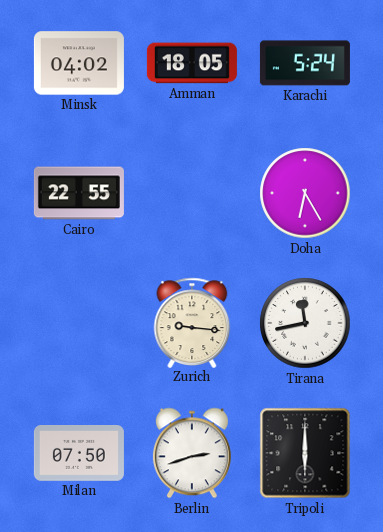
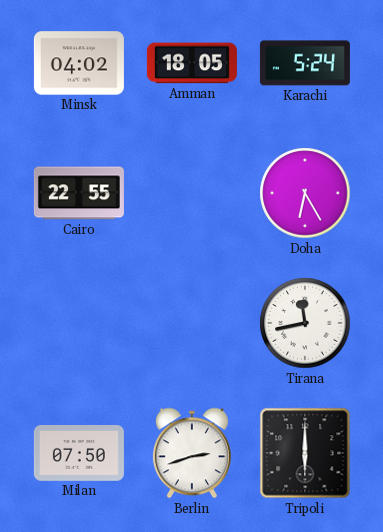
Zurich: 9:16 -> none
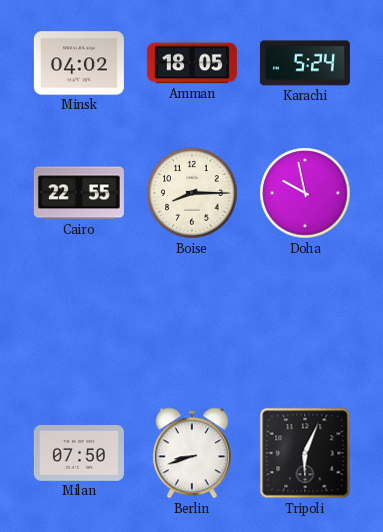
Boise: none -> 8:15
Doha: 6:25 -> 9:58
Tirana: 11:43 -> none
Berlin: 2:42 -> 8:42
Tripoli: 6:00 -> 6:04
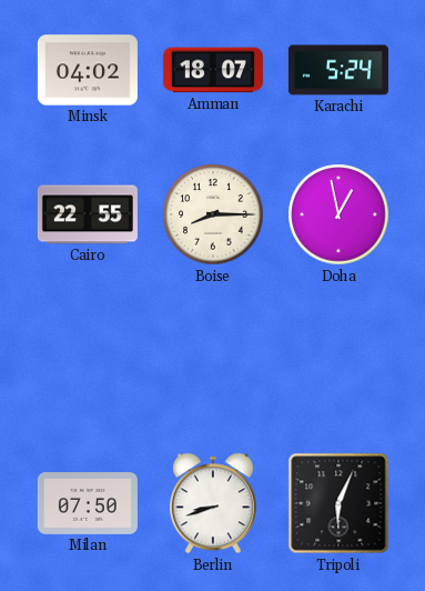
Amman: 18:05 -> 18:07
Doha: 9:58 -> 12:58
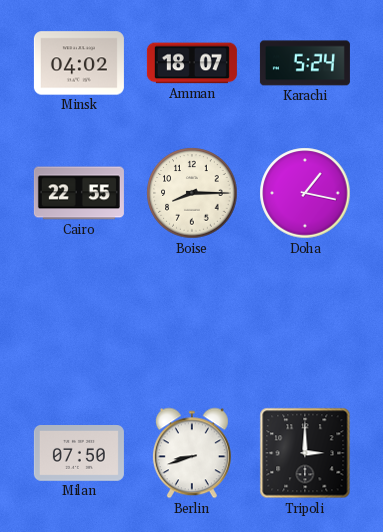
Doha: 12:58 -> 1:17
Tripoli: 6:04 -> 3:00
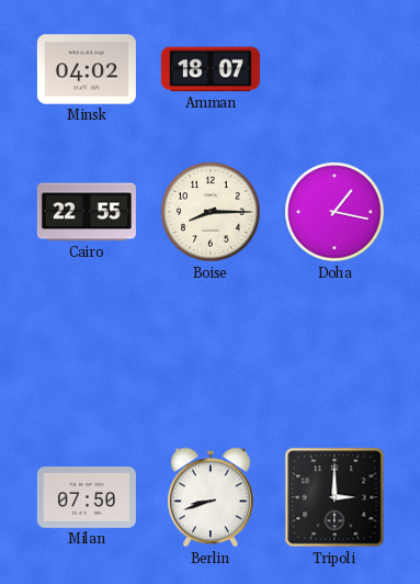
Karachi: 5:24 -> none
